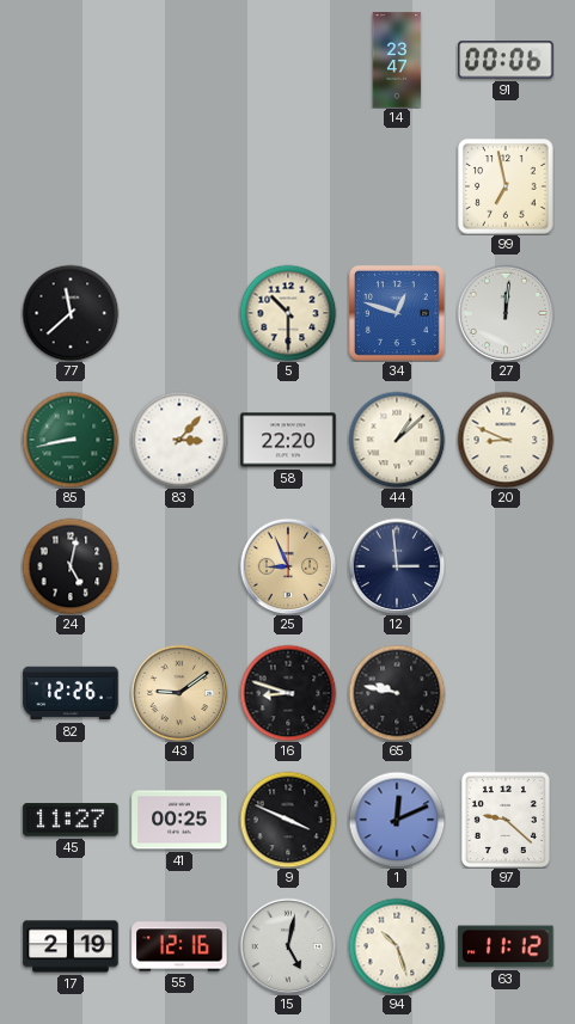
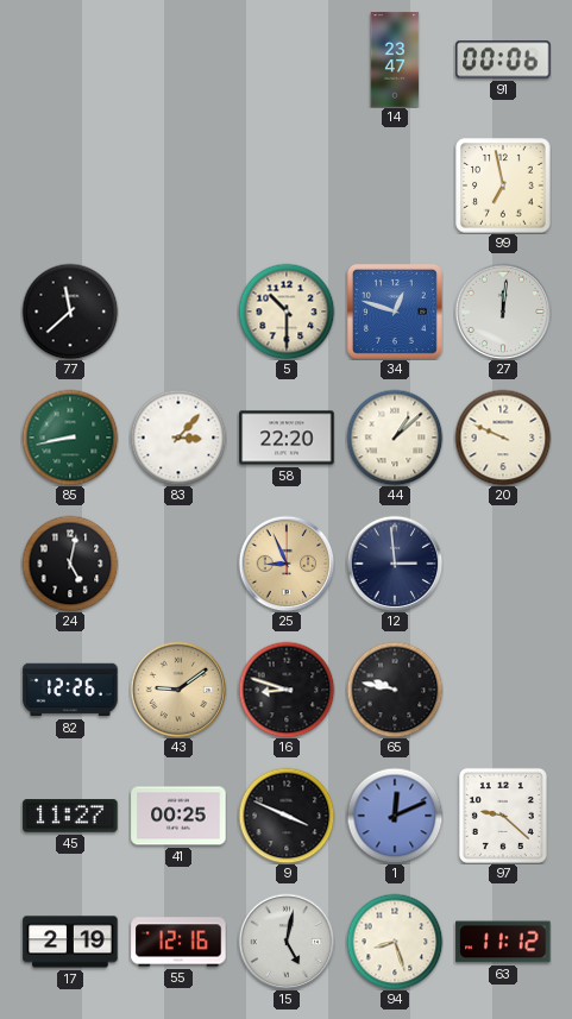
20: 8:49 -> 9:49
94: 10:27 -> 8:27
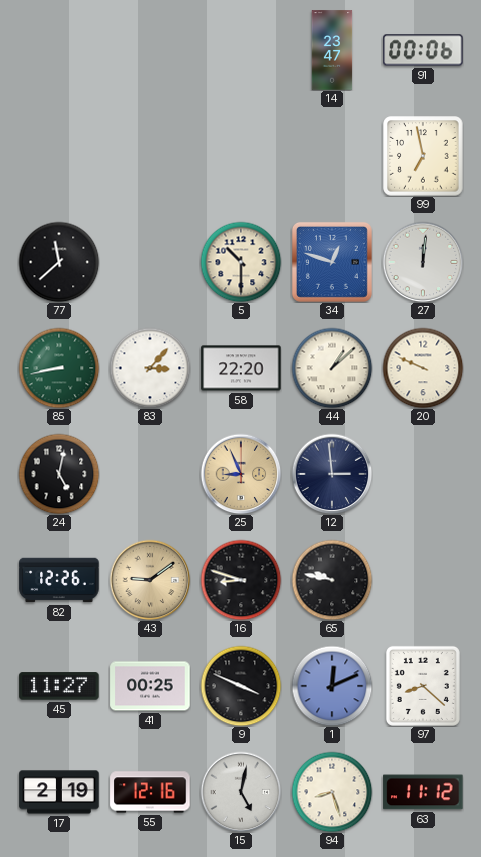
97: 9:22 -> 8:22
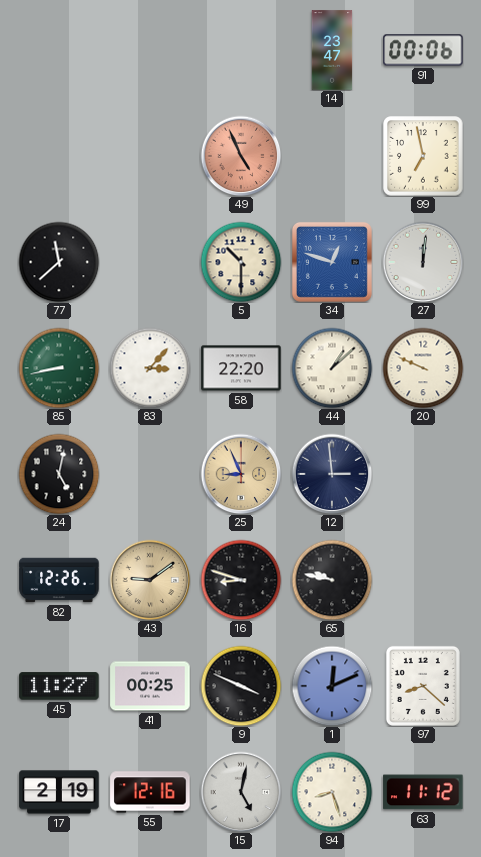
49: none -> 4:56
